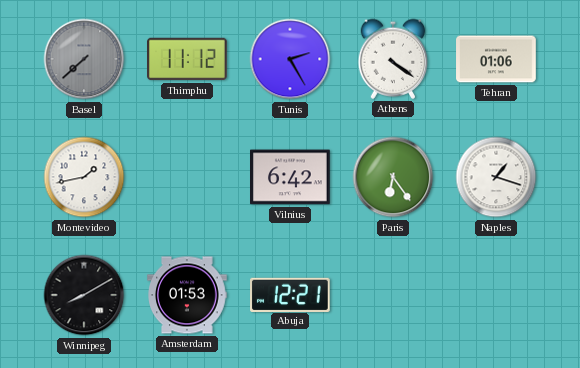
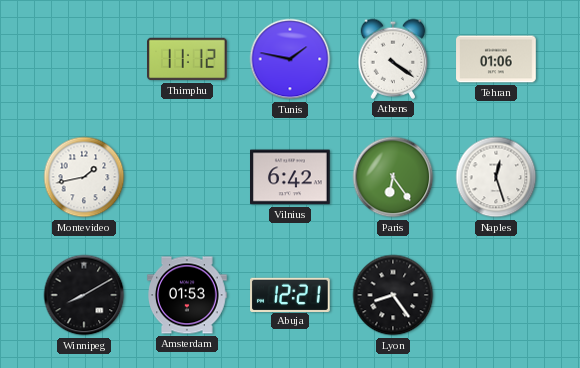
Basel: 7:38 -> none
Tunis: 2:25 -> 1:47
Naples: 1:18 -> 12:27
Lyon: none -> 8:24
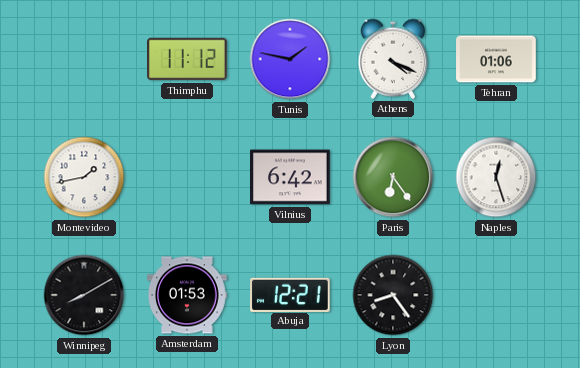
Athens: 4:21 -> 4:19
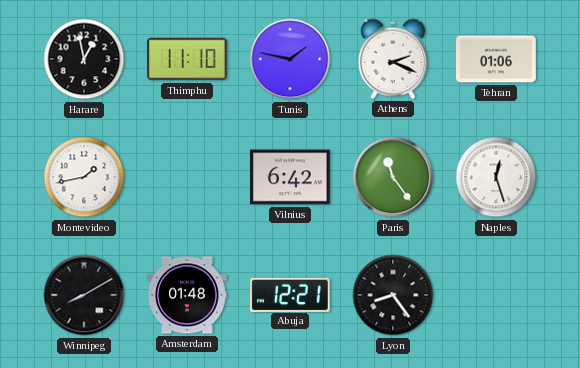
Harare: none -> 12:58
Thimphu: 11:12 -> 11:10
Athens: 4:19 -> 2:19
Paris: 6:24 -> 11:24
Amsterdam: 01:53 -> 01:48
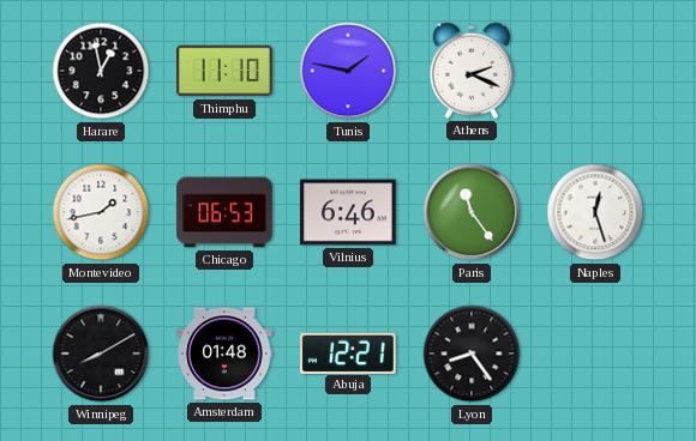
Tehran: 01:06 -> none
Chicago: none -> 06:53
Vilnius: 6:42 -> 6:46
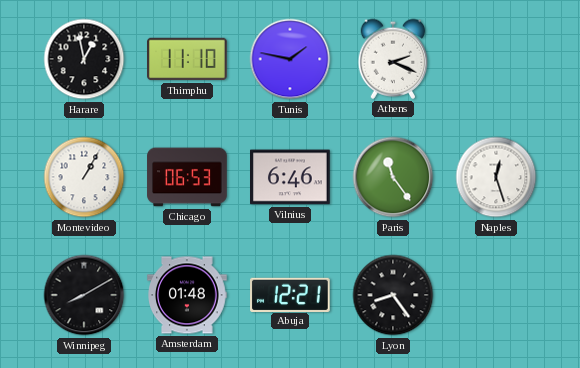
Montevideo: 1:43 -> 1:05
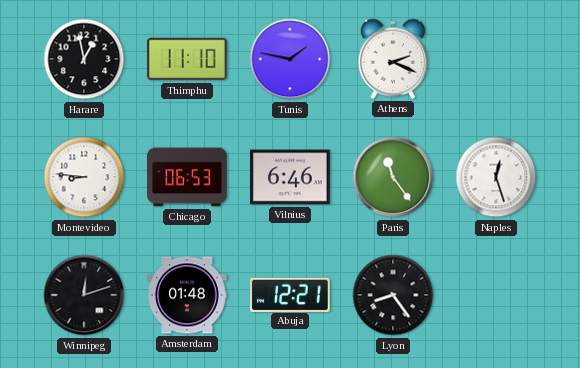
Montevideo: 1:05 -> 8:46
Winnipeg: 8:10 -> 12:12
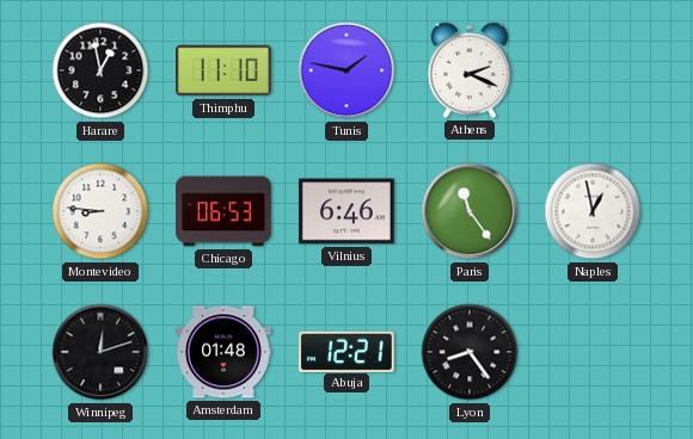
Naples: 12:27 -> 12:58
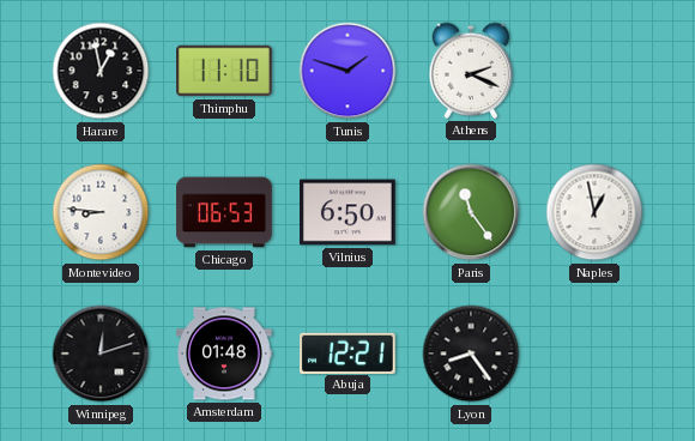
Tunis: 1:47 -> 1:48
Vilnius: 6:46 -> 6:50
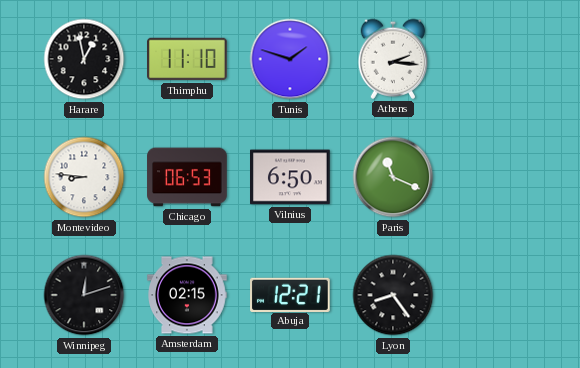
Athens: 2:19 -> 2:16
Paris: 11:24 -> 11:19
Naples: 12:58 -> none
Amsterdam: 01:48 -> 02:15
